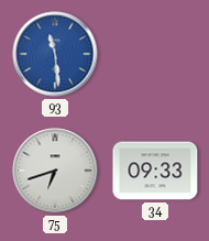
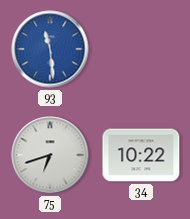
34: 09:33 -> 10:22
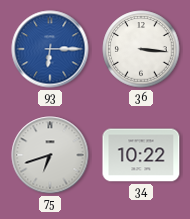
93: 11:29 -> 6:15
36: none -> 3:16
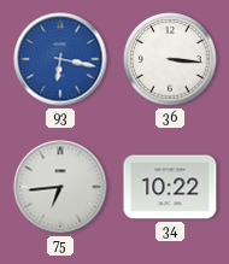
93: 6:15 -> 6:17
75: 6:42 -> 6:44
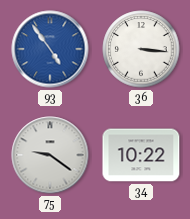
93: 6:17 -> 4:54
75: 6:44 -> 9:21
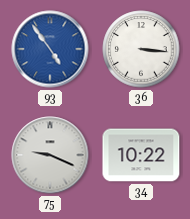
75: 9:21 -> 9:19
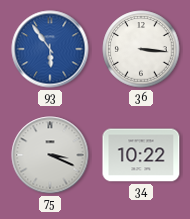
93: 4:54 -> 5:54
75: 9:19 -> 3:19
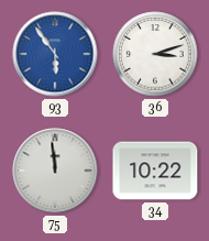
36: 3:16 -> 3:12
75: 3:19 -> 11:59
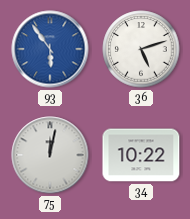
36: 3:12 -> 5:12
75: 11:59 -> 12:02
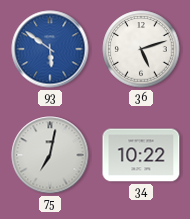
93: 5:54 -> 5:51
75: 12:02 -> 7:02
